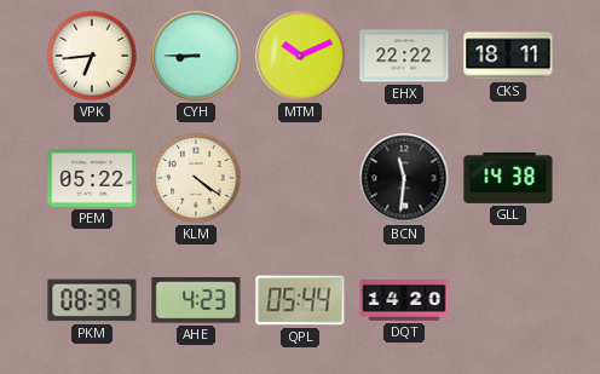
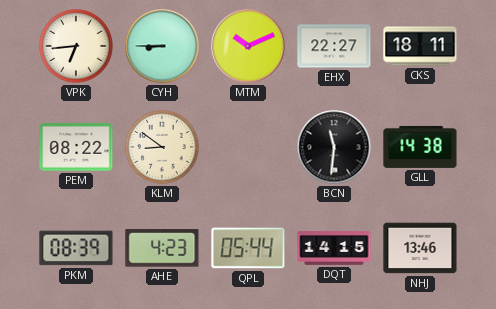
EHX: 22:22 -> 22:27
PEM: 05:22 -> 08:22
KLM: 4:21 -> 8:51
DQT: 14:20 -> 14:15
NHJ: none -> 13:46
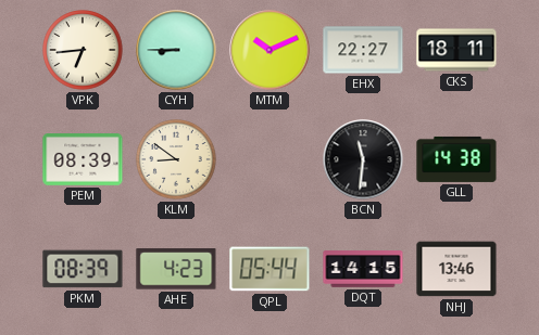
PEM: 08:22 -> 08:39
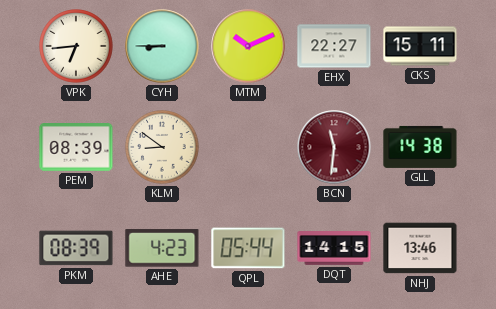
CKS: 18:11 -> 15:11
BCN dial: black -> burgundy
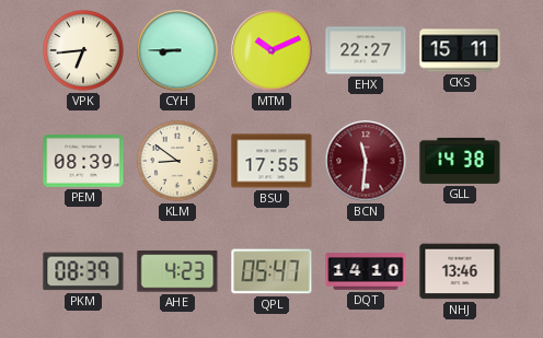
BSU: none -> 17:55
QPL: 05:44 -> 05:47
DQT: 14:15 -> 14:10
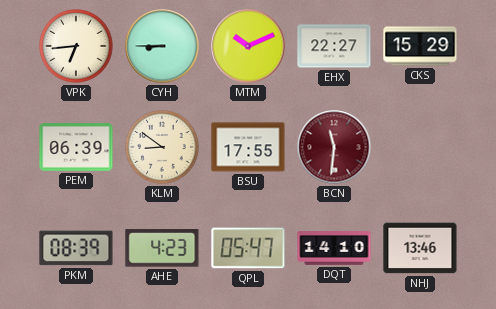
CKS: 15:11 -> 15:29
PEM: 08:39 -> 06:39
GLL: 14:38 -> none
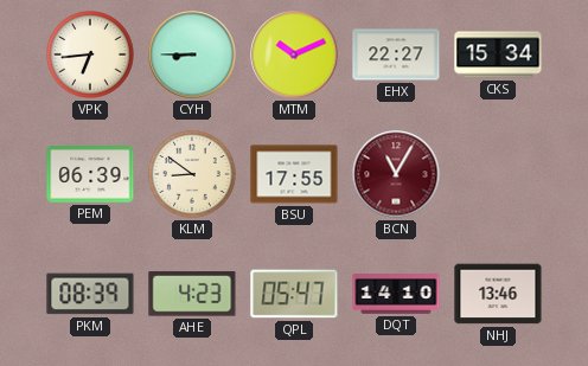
CKS: 15:29 -> 15:34
BCN: 11:31 -> 11:05
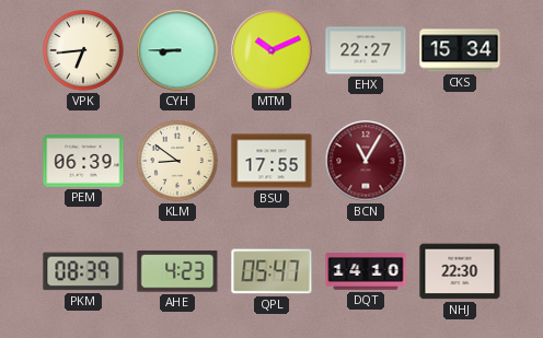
NHJ: 13:46 -> 22:30
